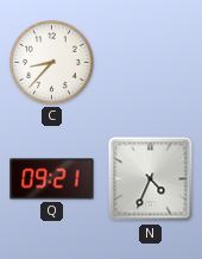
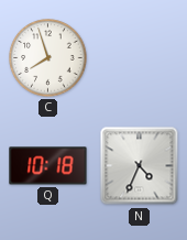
C: 8:37 -> 7:57
Q: 09:21 -> 10:18
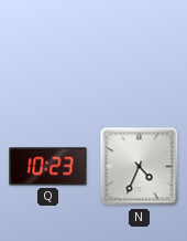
C: 7:57 -> none
Q: 10:18 -> 10:23
